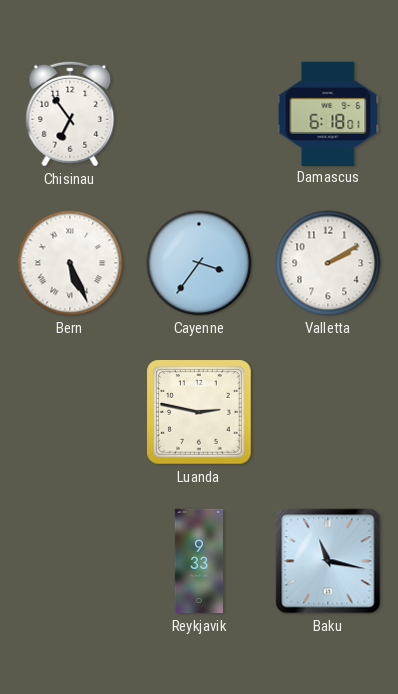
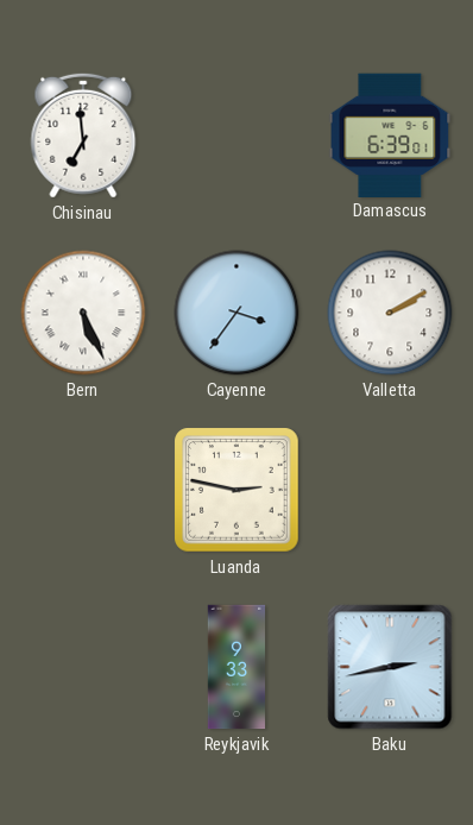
Chisinau: 6:54 -> 6:59
Damascus: 6:18 -> 6:39
Baku: 11:17 -> 2:43
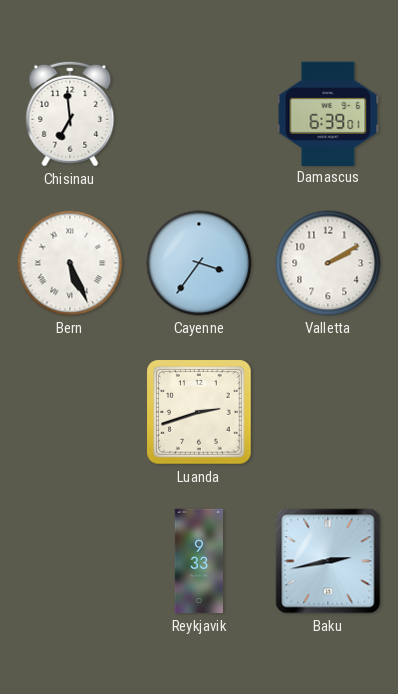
Luanda: 2:47 -> 2:42
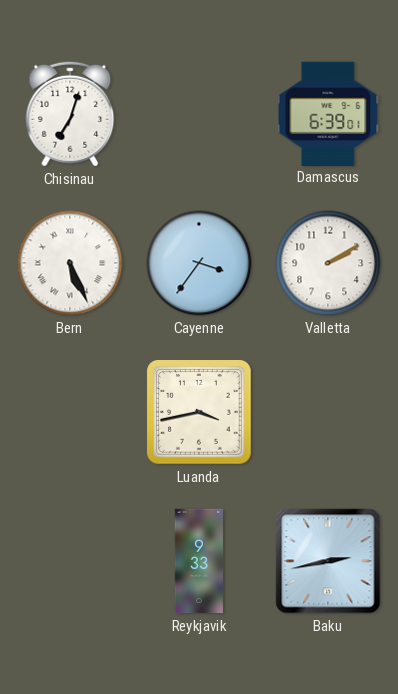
Chisinau: 6:59 -> 7:03
Luanda: 2:42 -> 3:43
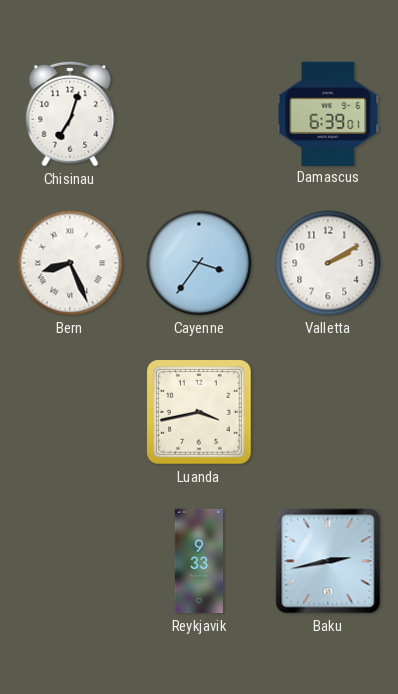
Bern: 5:26 -> 8:26
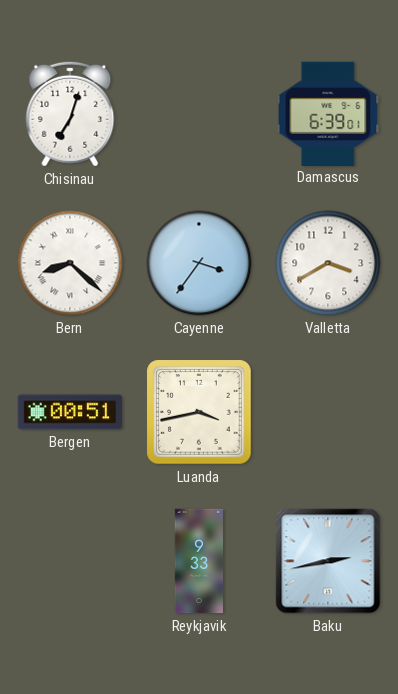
Bern: 8:26 -> 8:22
Valletta: 2:10 -> 3:40
Bergen: none -> 00:51
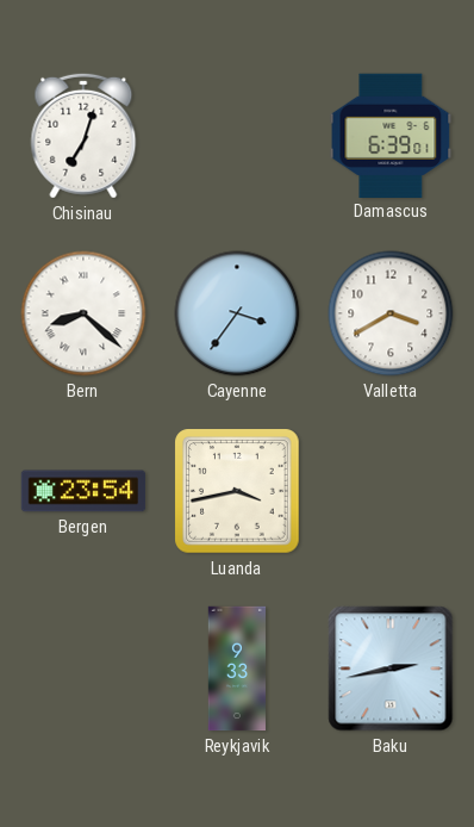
Bergen: 00:51 -> 23:54
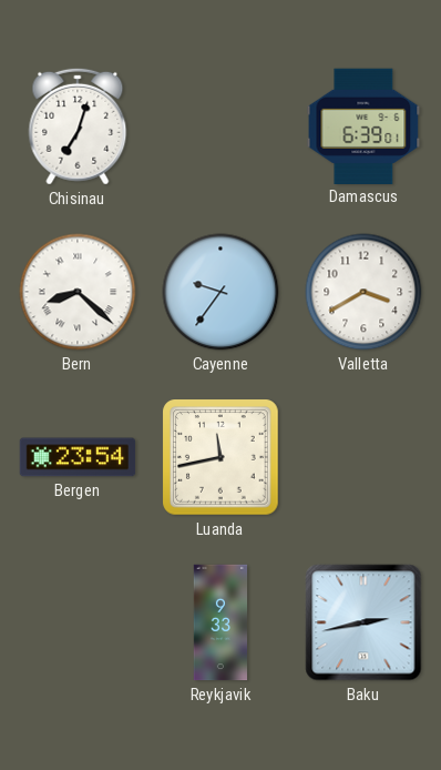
Cayenne: 3:36 -> 9:36
Luanda: 3:43 -> 11:43
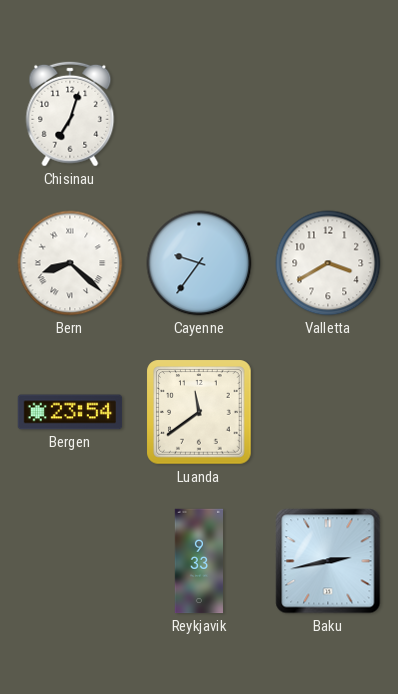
Damascus: 6:39 -> none
Luanda: 11:43 -> 11:39
